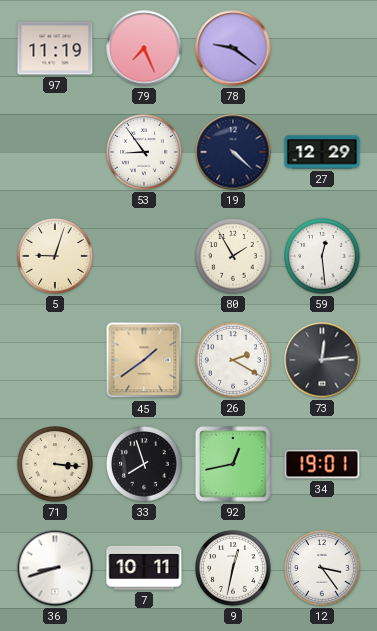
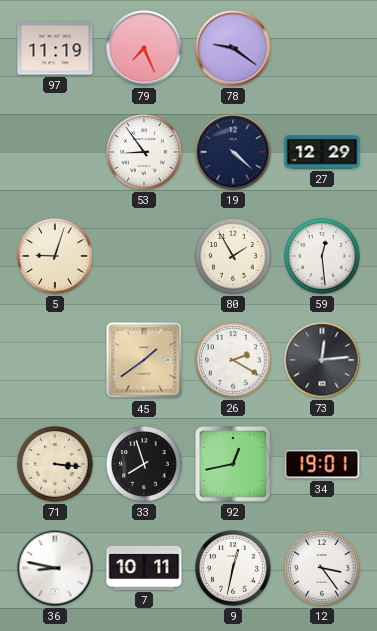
36: 8:42 -> 8:47
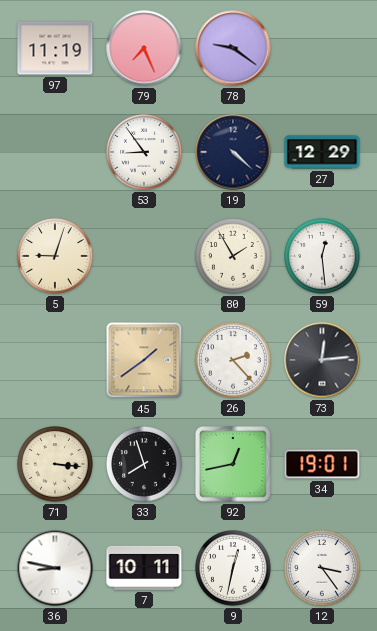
26: 2:20 -> 2:23
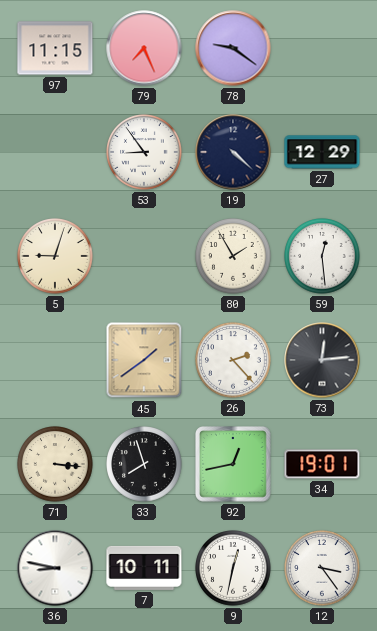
97: 11:19 -> 11:15
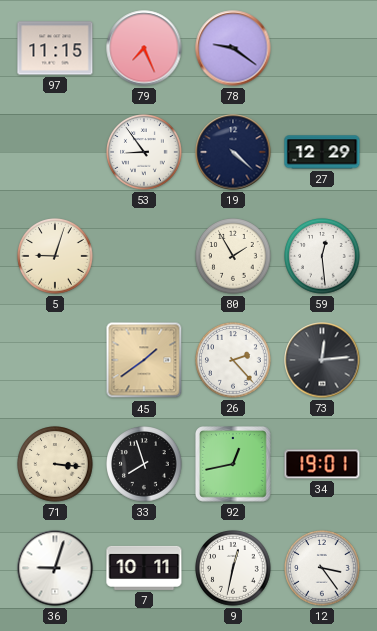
36: 8:47 -> 9:03
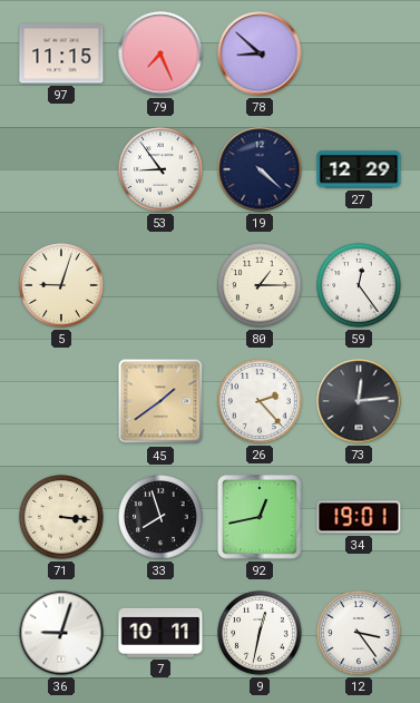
78: 9:21 -> 8:52
80: 1:55 -> 1:15
59: 12:29 -> 12:24
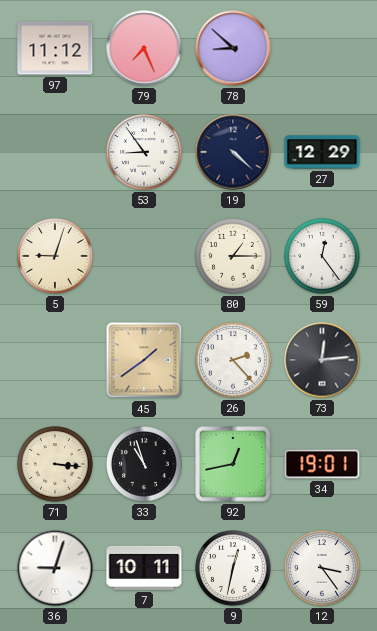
97: 11:15 -> 11:12
33: 7:57 -> 10:57
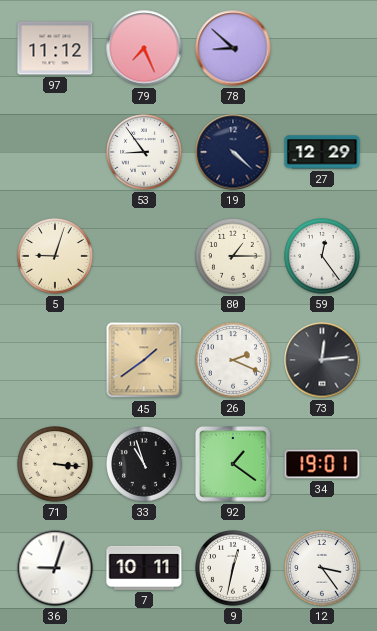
26: 2:23 -> 2:19
92: 12:43 -> 1:21
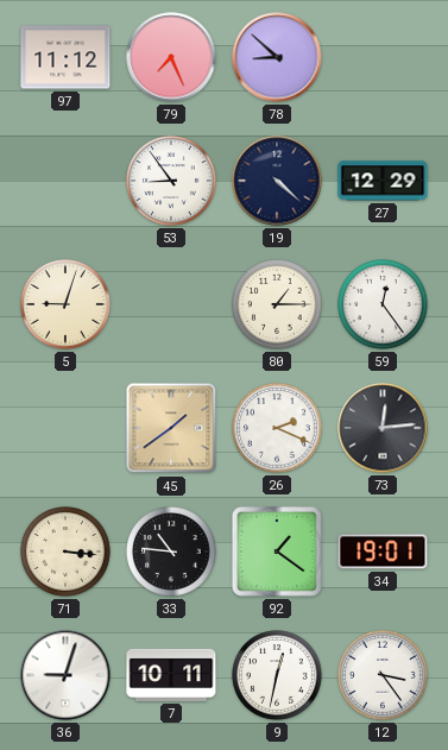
33: 10:57 -> 10:46
